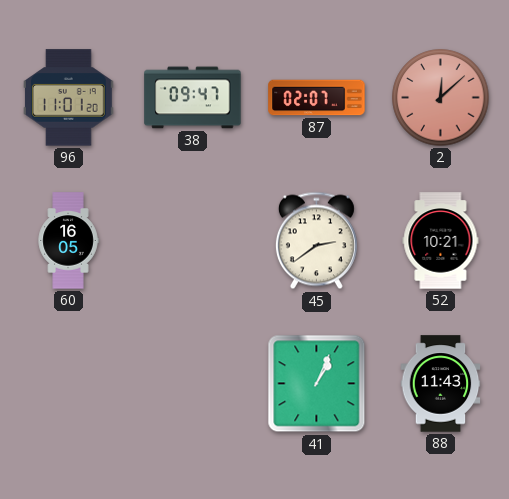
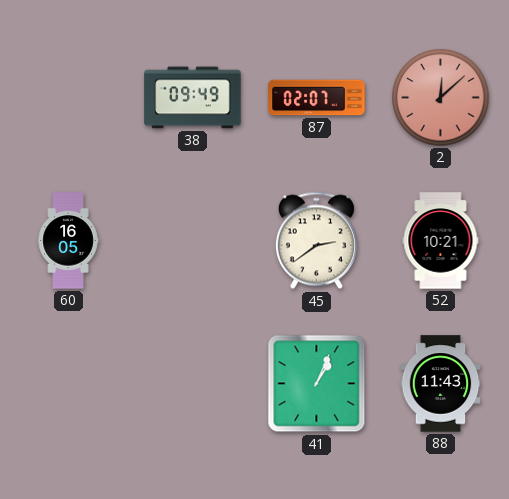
96: 11:01 -> none
38: 09:47 -> 09:49
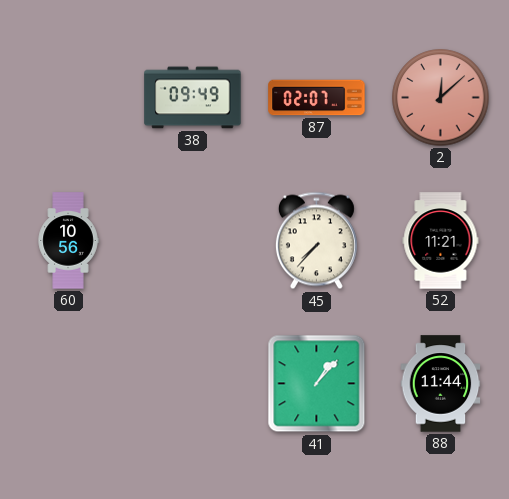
60: 16:05 -> 10:56
45: 2:39 -> 7:37
52: 10:21 -> 11:21
41: 1:04 -> 1:07
88: 11:43 -> 11:44
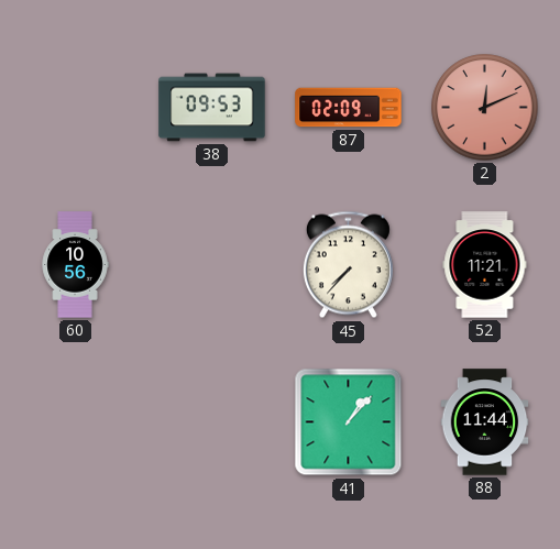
38: 09:49 -> 09:53
87: 02:07 -> 02:09
2: 12:08 -> 12:11
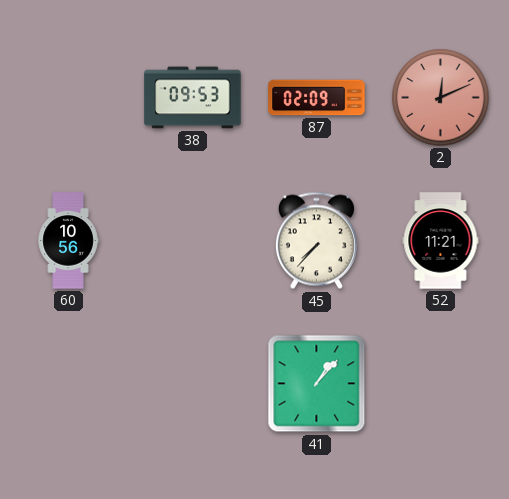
88: 11:44 -> none
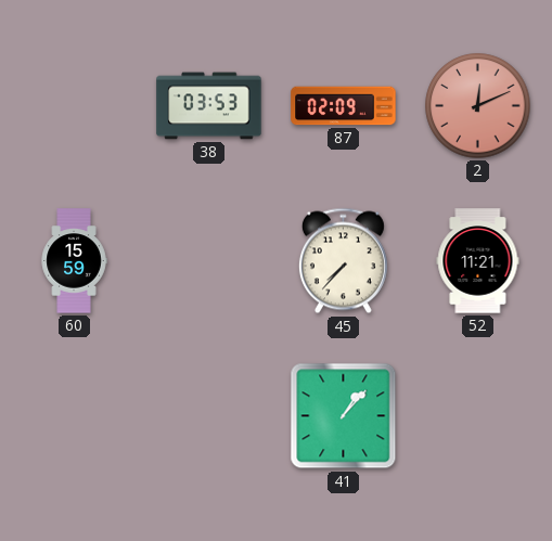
38: 09:53 -> 03:53
60: 10:56 -> 15:59
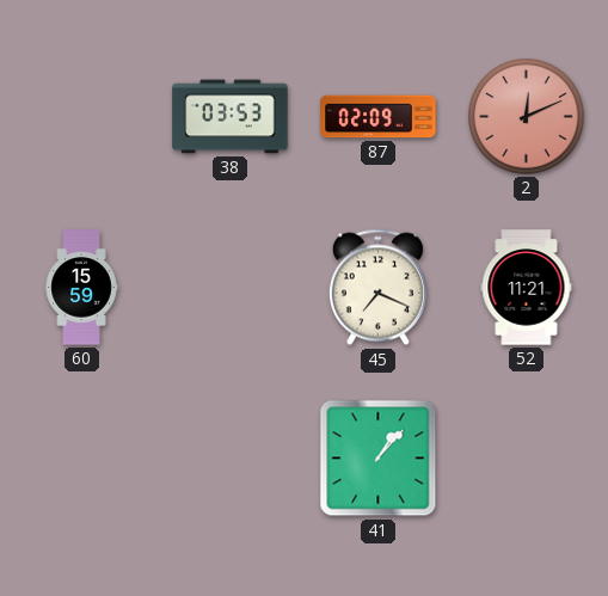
45: 7:37 -> 7:19
